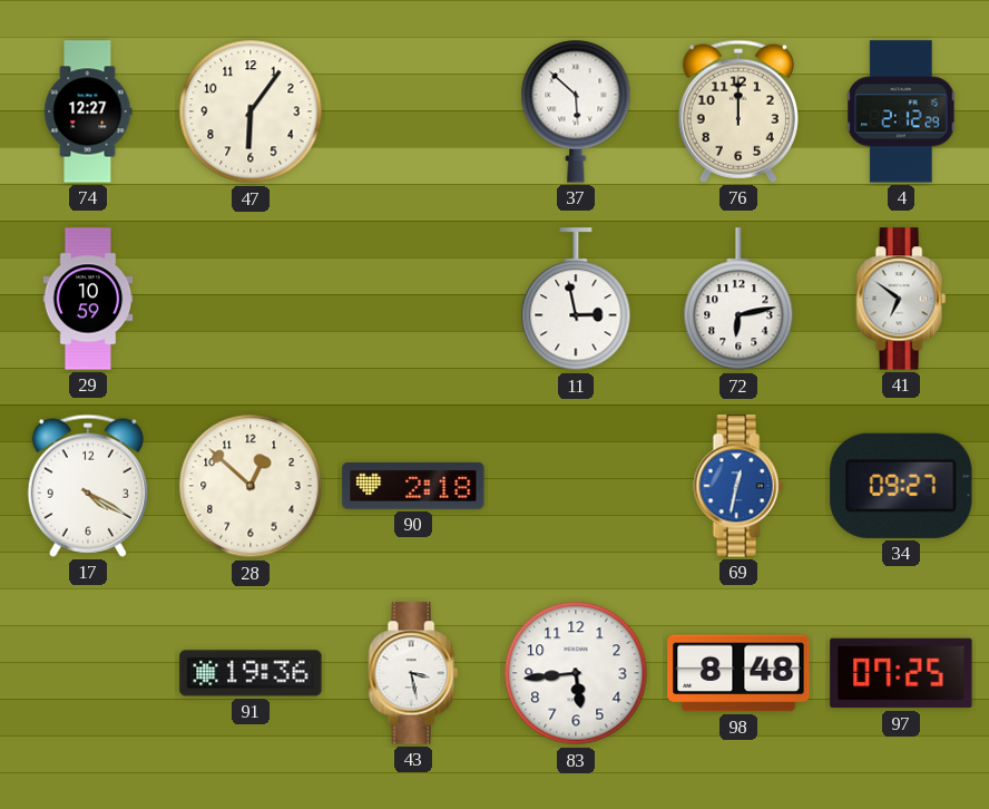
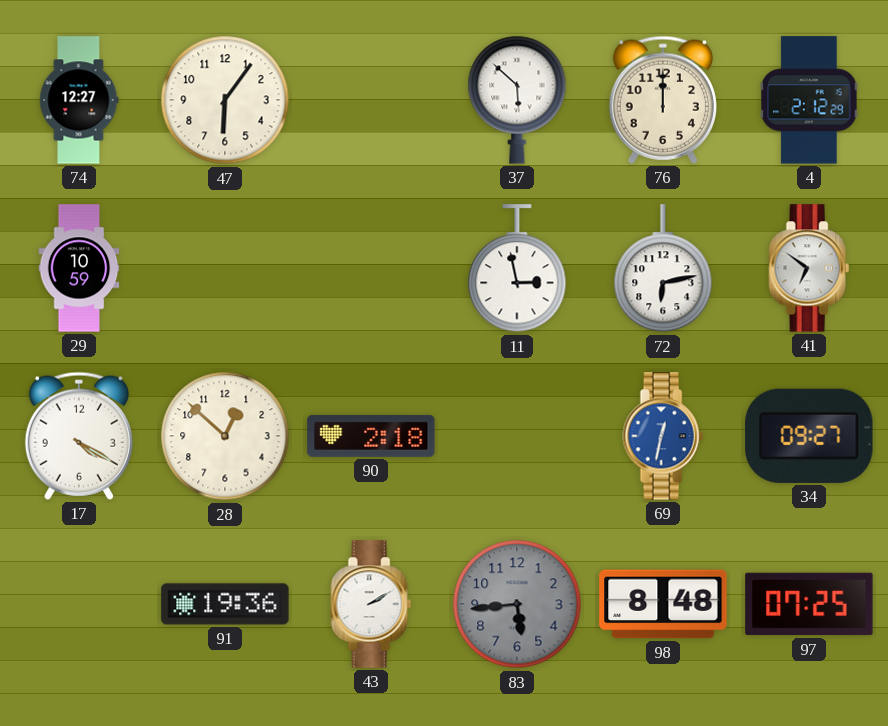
43: 3:28 -> 2:10
83 dial: white -> grey
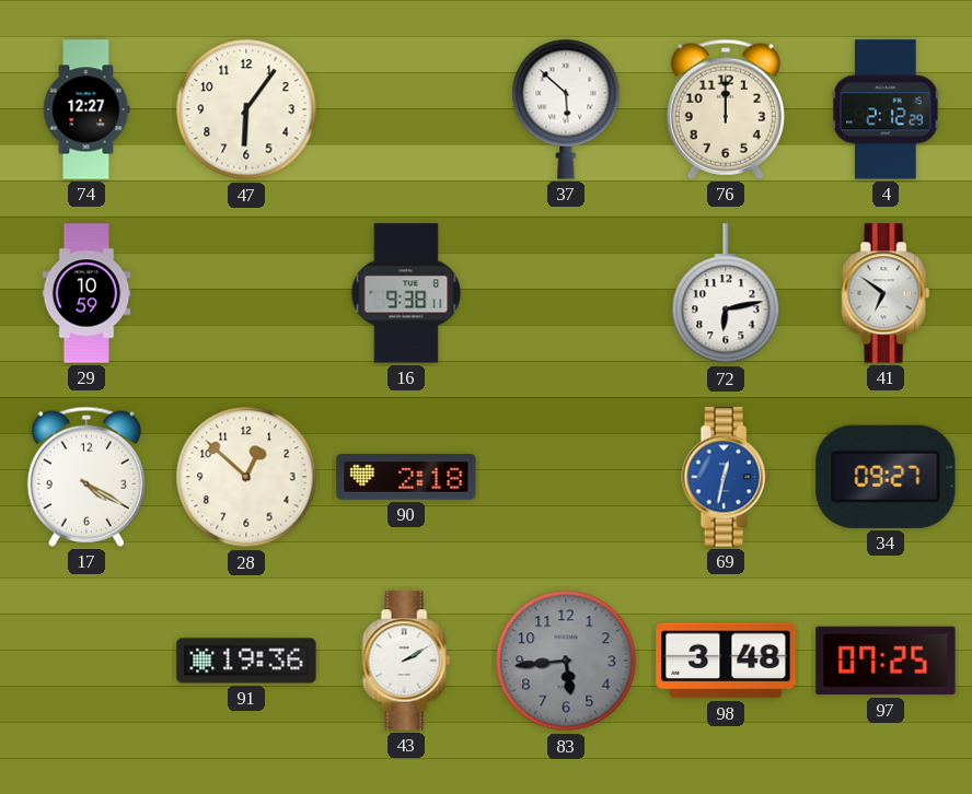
16: none -> 9:38
11: 2:58 -> none
98: 8:48 -> 3:48
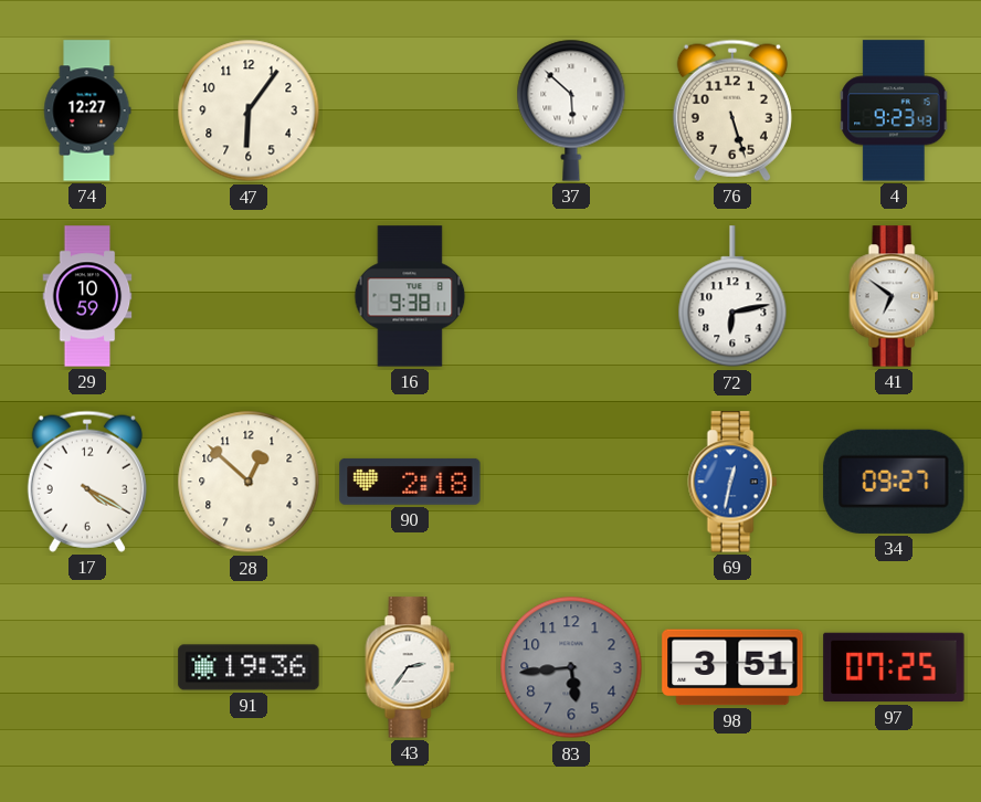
76: 12:00 -> 5:27
4: 2:12 -> 9:23
43: 2:10 -> 2:36
98: 3:48 -> 3:51
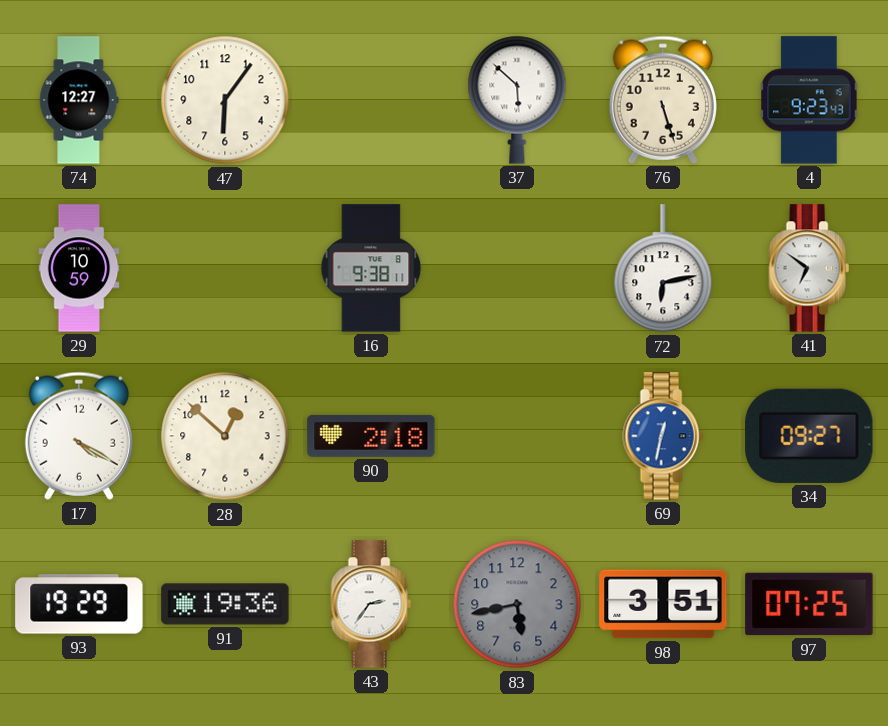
93: none -> 19:29
83: 5:44 -> 5:43
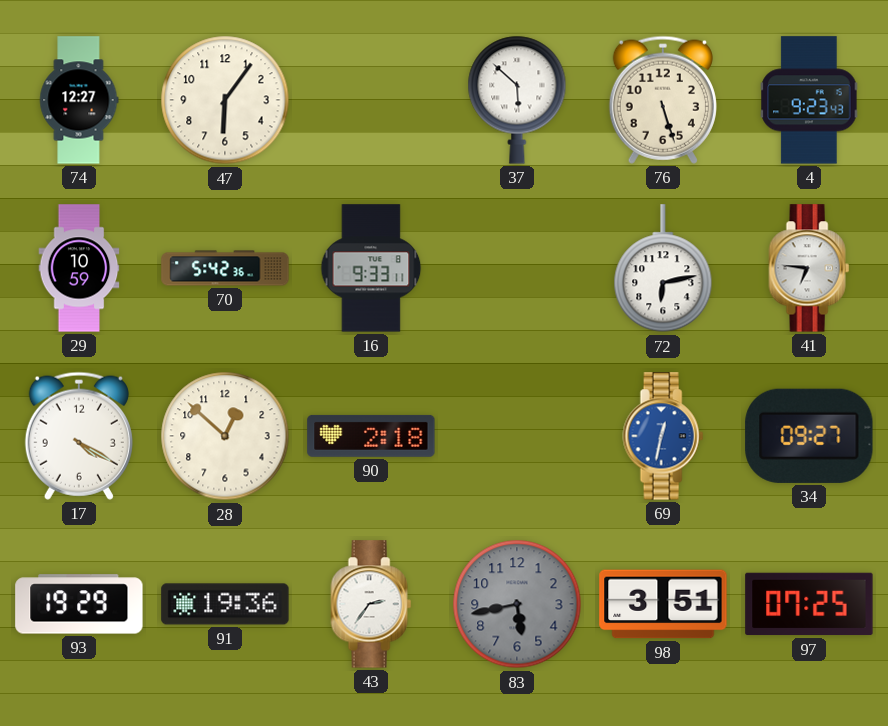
70: none -> 5:42
16: 9:38 -> 9:33
41: 6:51 -> 6:46
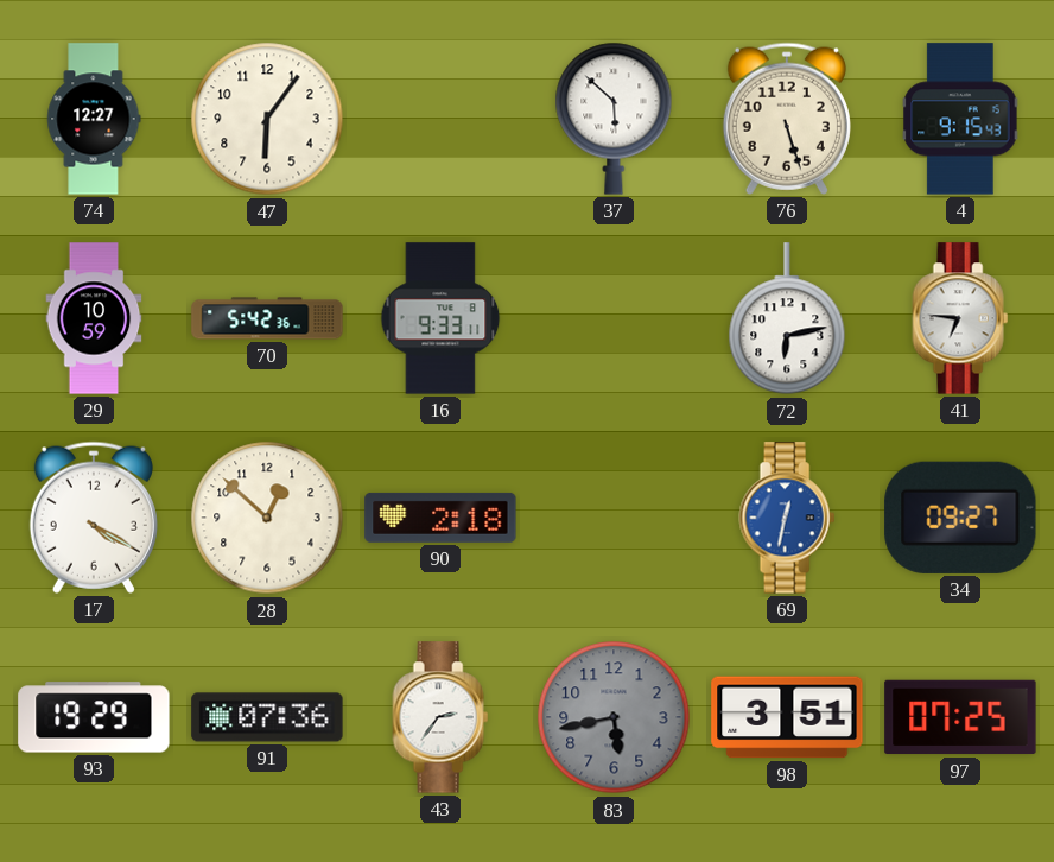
4: 9:23 -> 9:15
91: 19:36 -> 07:36
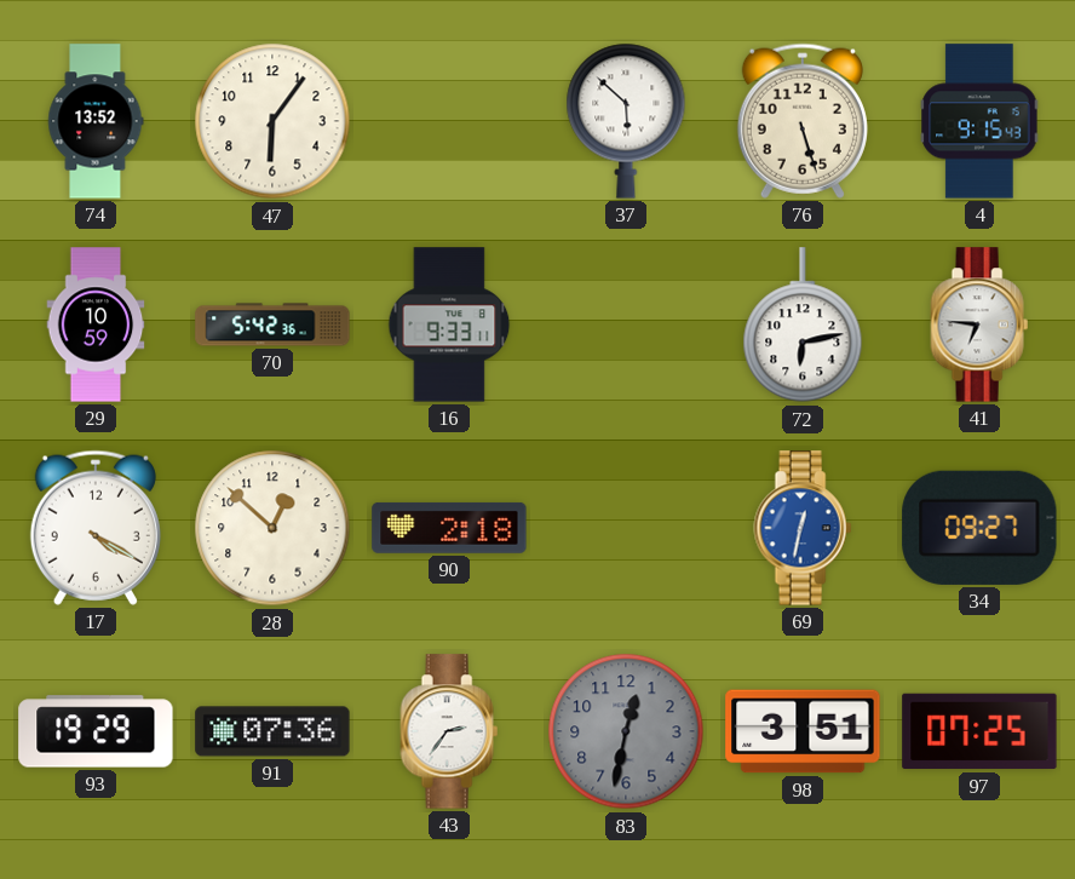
74: 12:27 -> 13:52
83: 5:43 -> 12:32
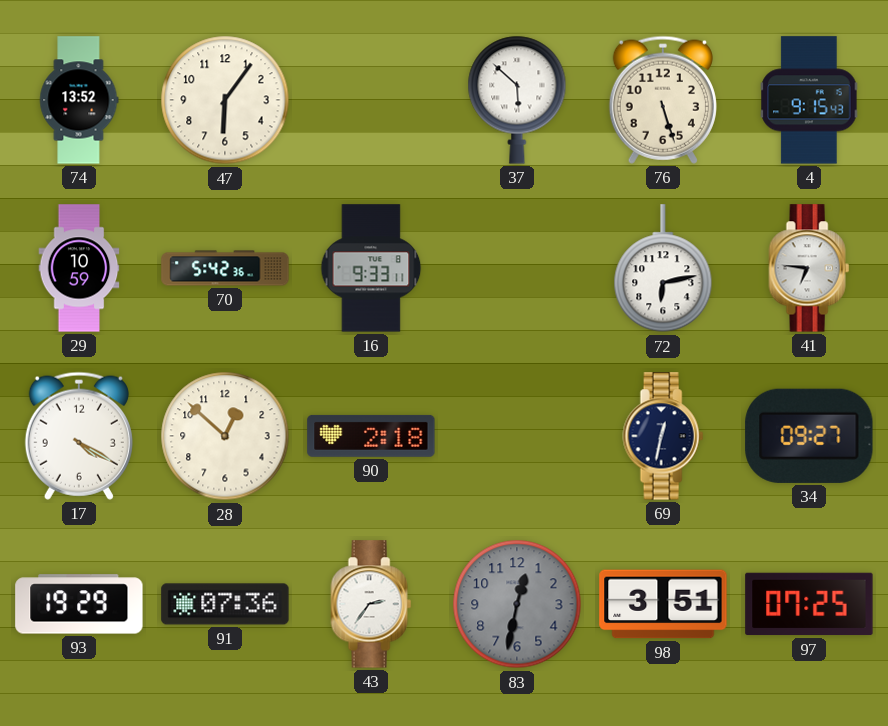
69 dial: blue -> navy
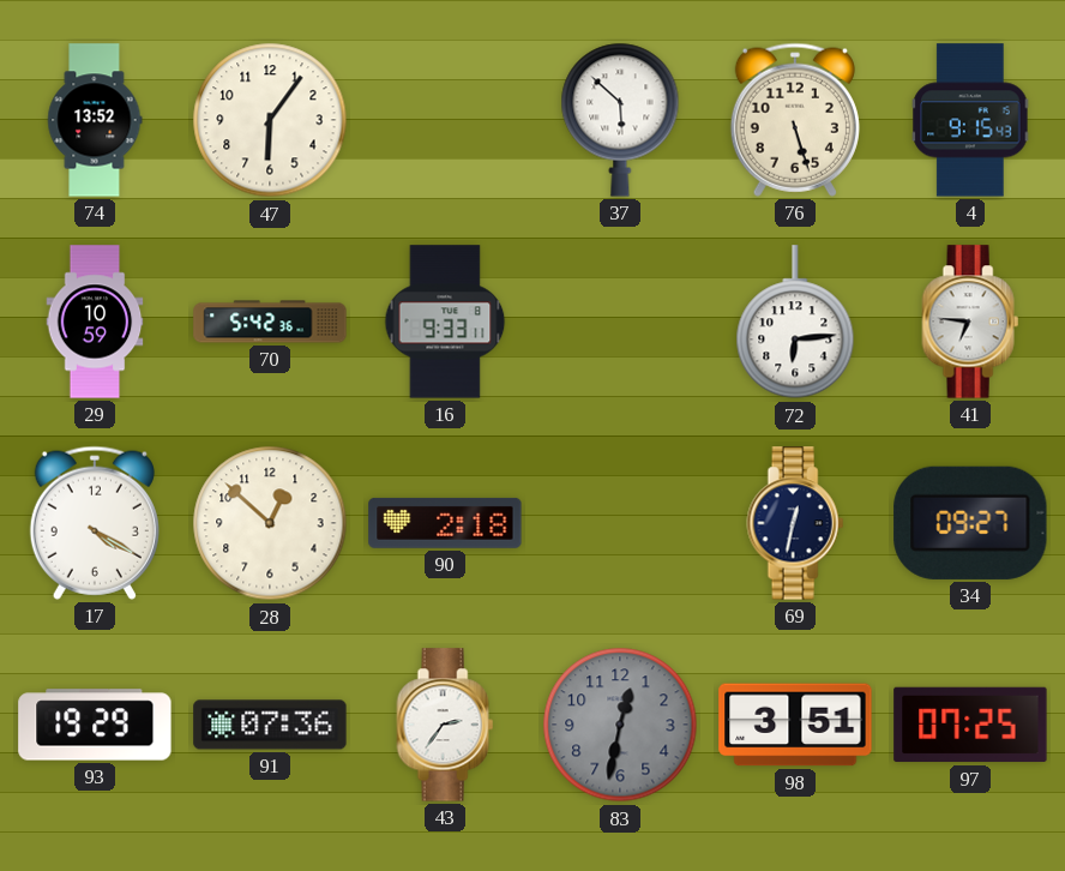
72: 6:13 -> 6:14
